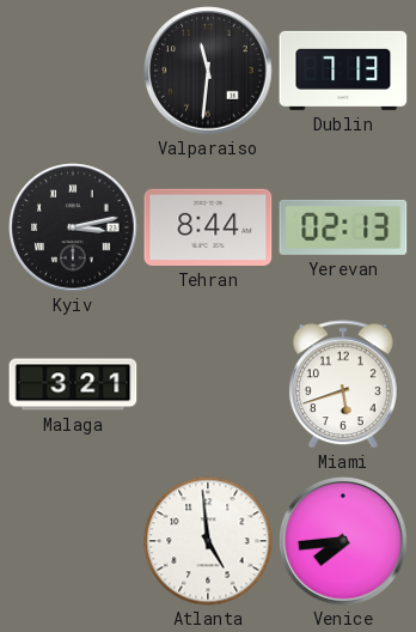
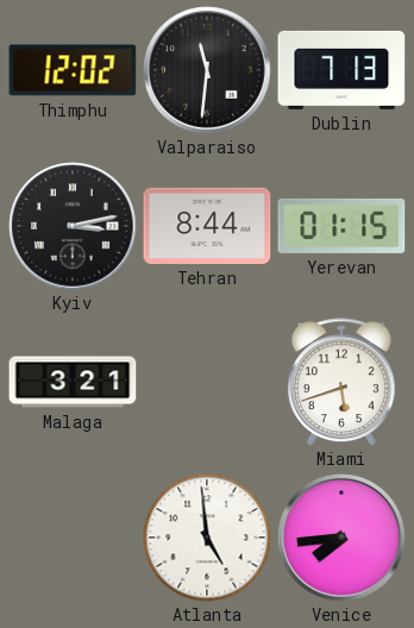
Thimphu: none -> 12:02
Yerevan: 02:13 -> 01:15
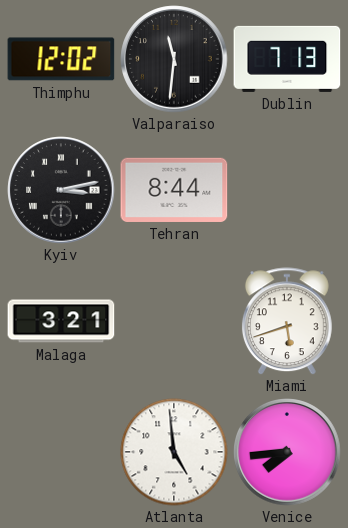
Yerevan: 01:15 -> none
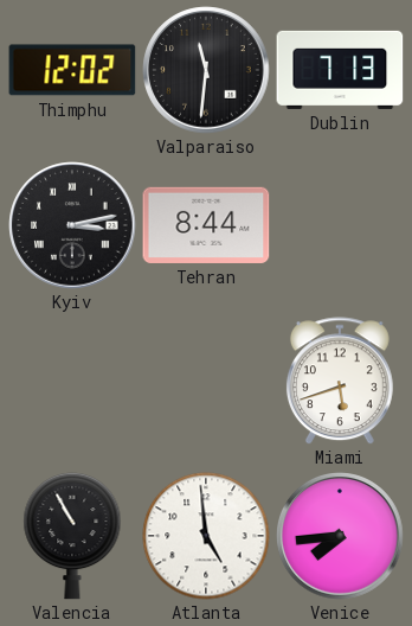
Malaga: 3:21 -> none
Valencia: none -> 10:55
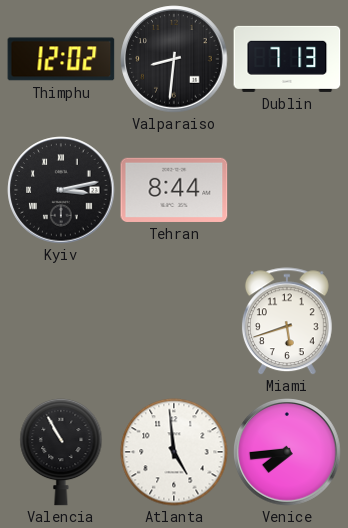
Valparaiso: 11:31 -> 8:31
